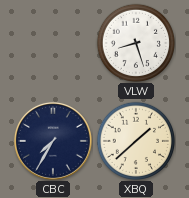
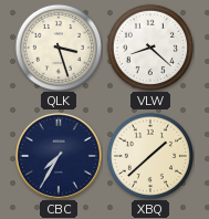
QLK: none -> 3:27
VLW: 8:27 -> 8:22
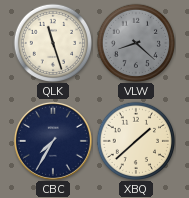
QLK: 3:27 -> 11:27
VLW dial: white -> grey
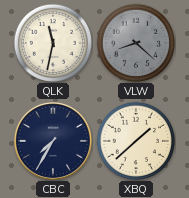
QLK: 11:27 -> 11:32
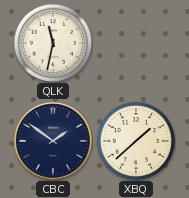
VLW: 8:22 -> none
CBC: 7:35 -> 1:51
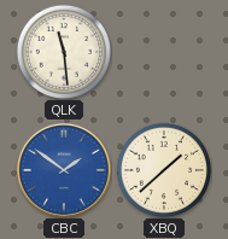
QLK: 11:32 -> 11:29
CBC dial: navy -> blue
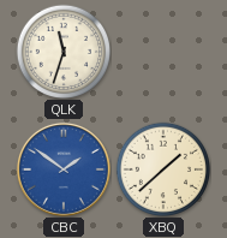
QLK: 11:29 -> 11:33
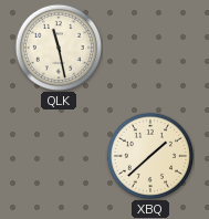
QLK: 11:33 -> 11:28
CBC: 1:51 -> none
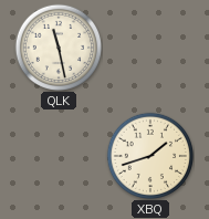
XBQ: 1:38 -> 1:42
